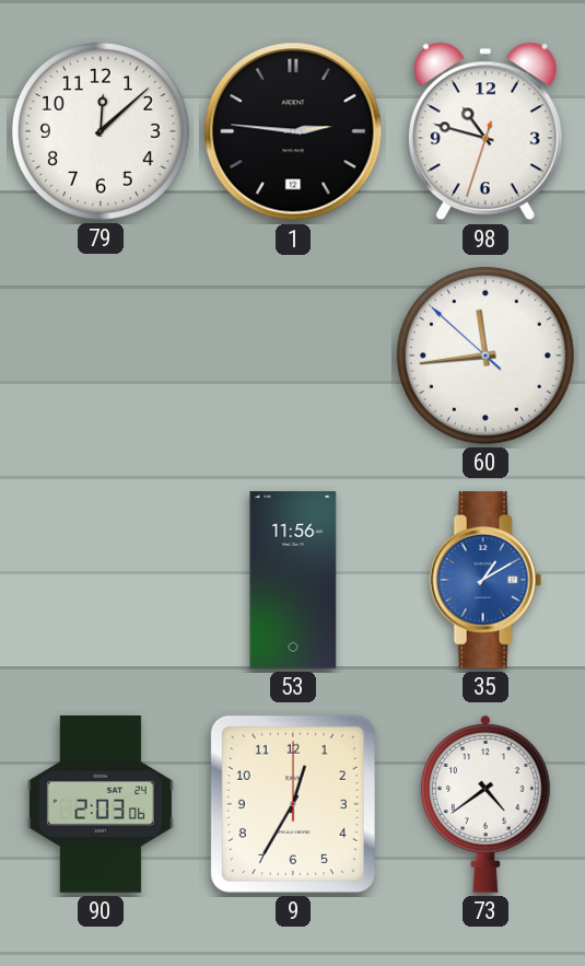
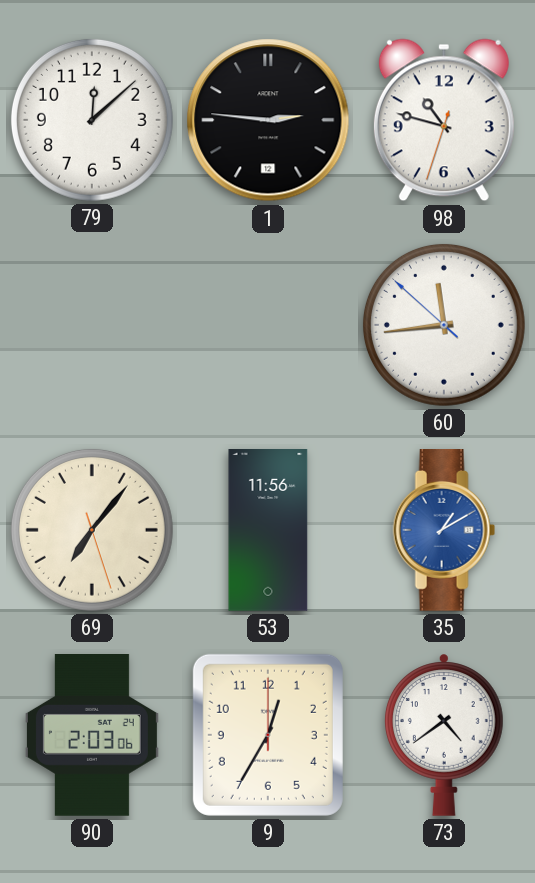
69: none -> 7:06
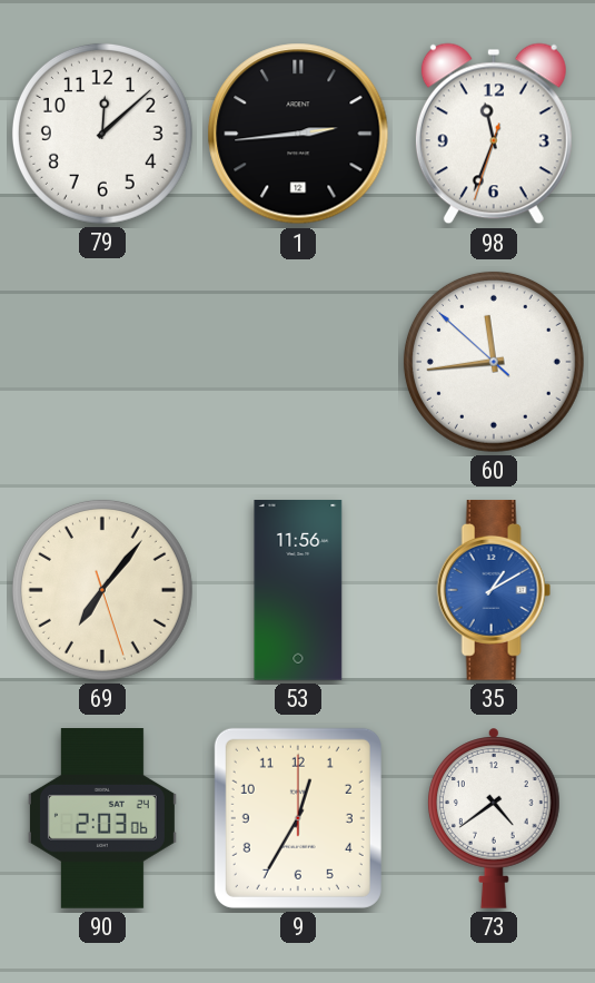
1: 2:46 -> 2:44
98: 10:47 -> 11:33
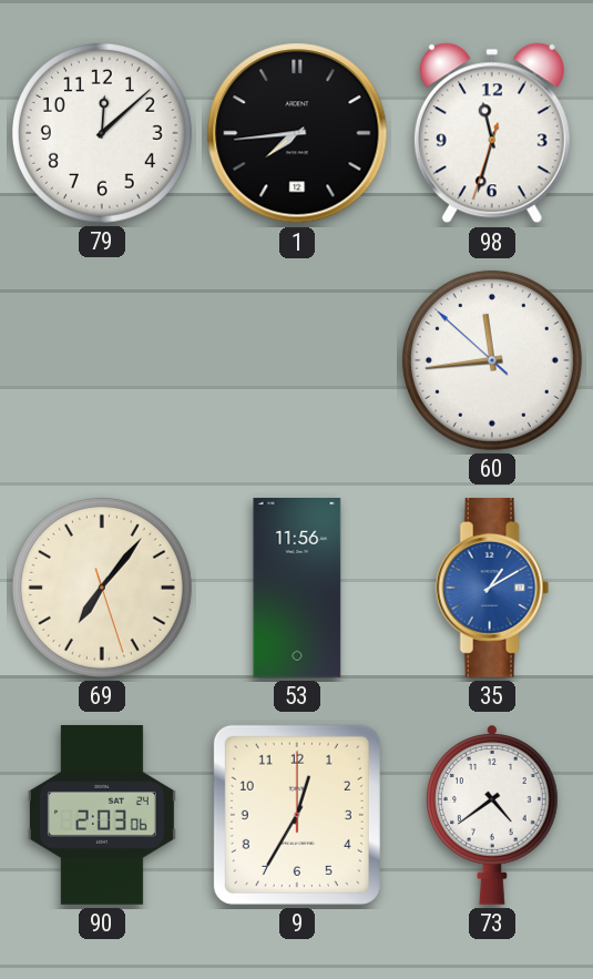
1: 2:44 -> 7:44
98: 11:33 -> 11:32
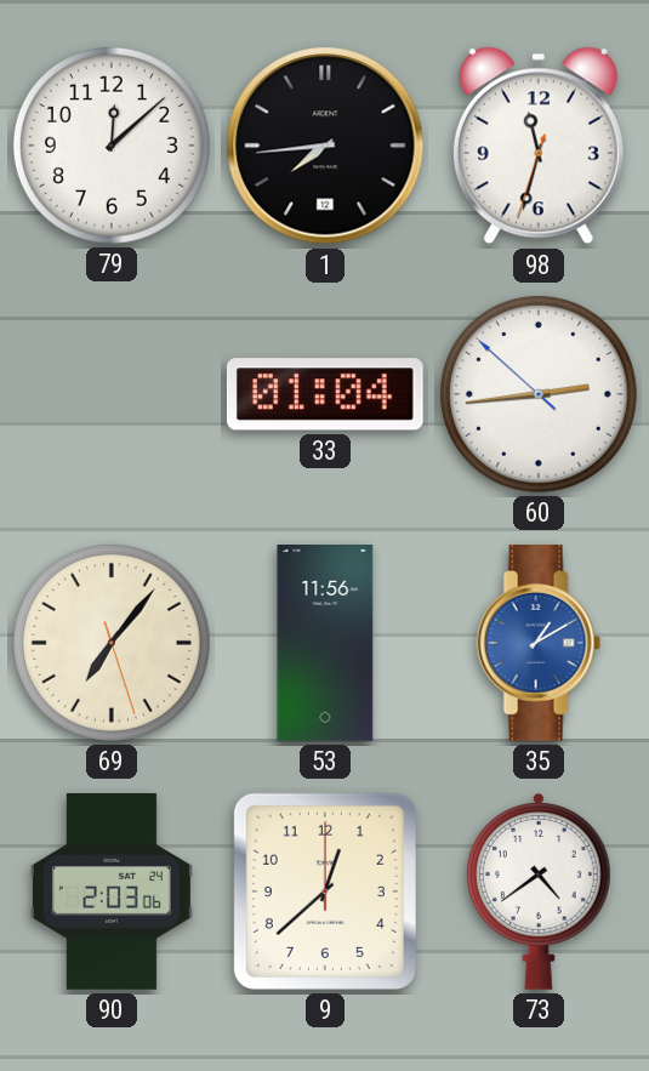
33: none -> 01:04
60: 11:43 -> 2:43
9: 12:35 -> 12:38
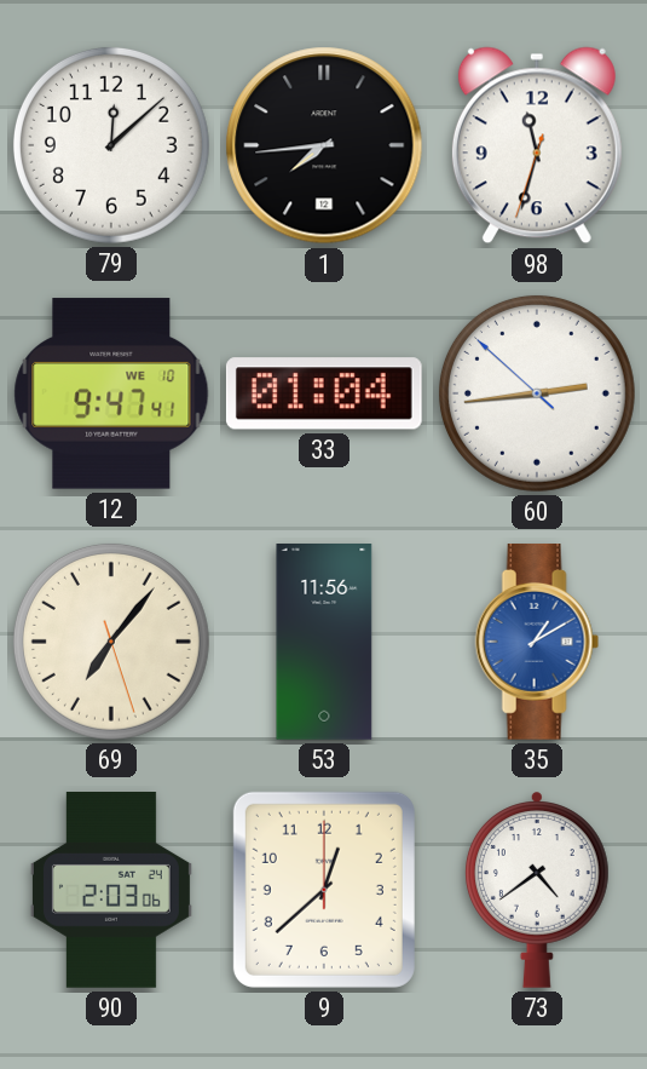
12: none -> 9:47
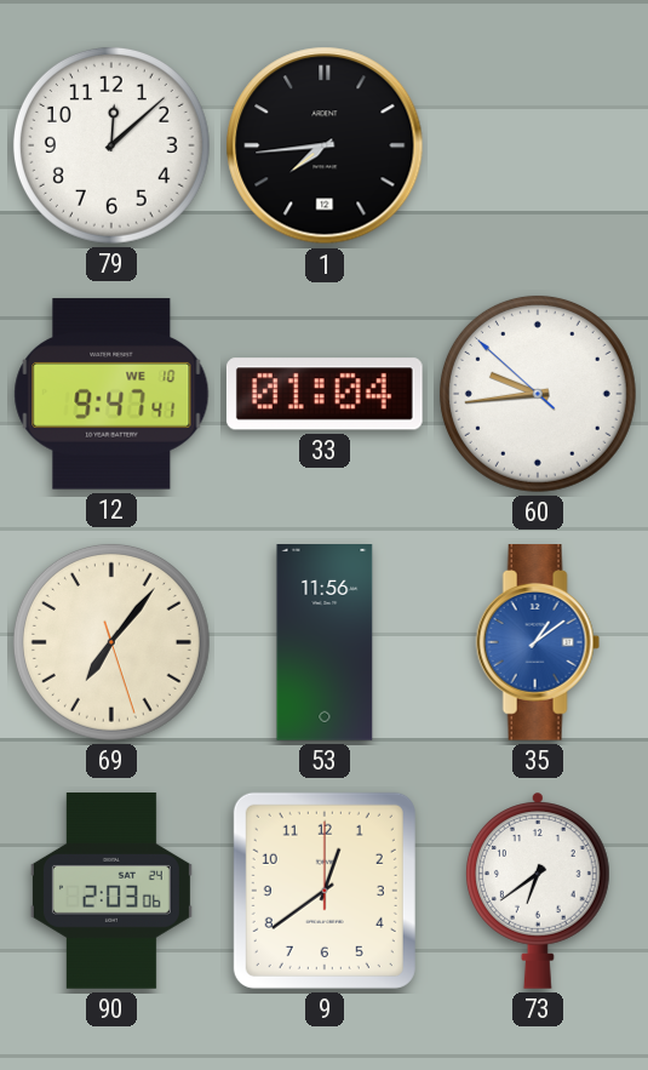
98: 11:32 -> none
60: 2:43 -> 9:43
35: 1:10 -> 1:09
9: 12:38 -> 12:39
73: 4:39 -> 6:39
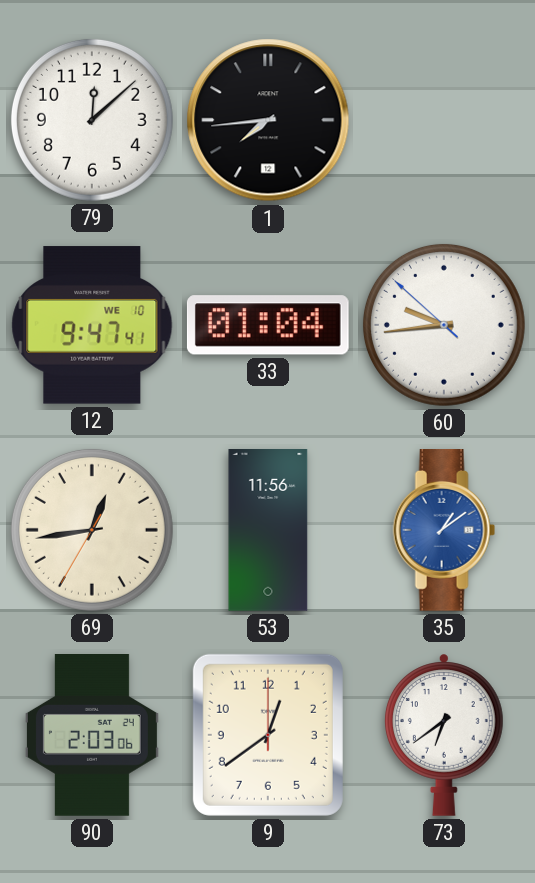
69: 7:06 -> 12:43
